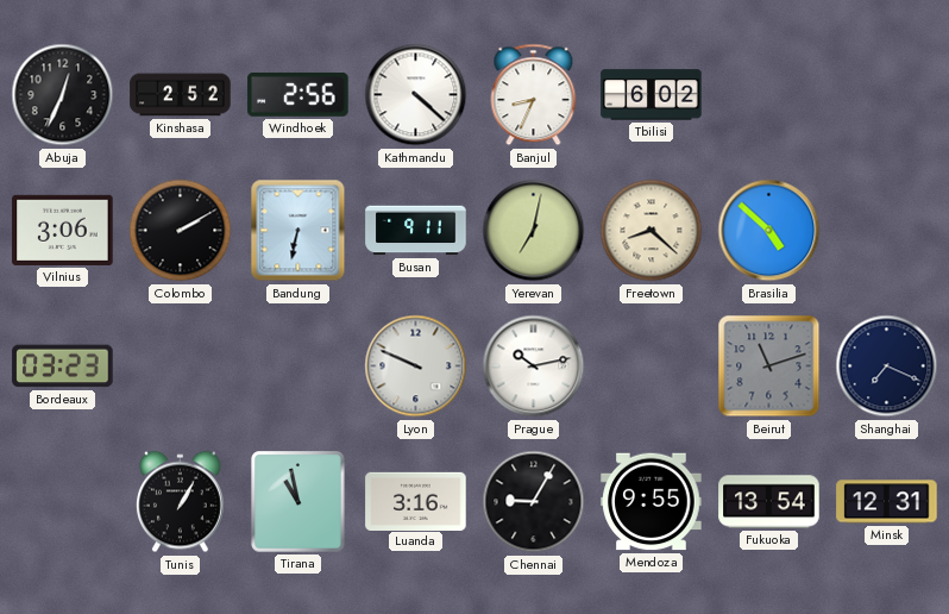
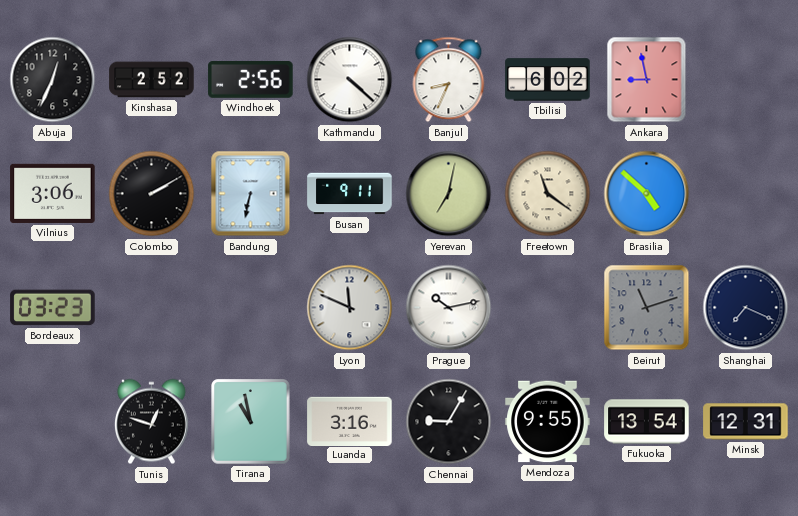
Ankara: none -> 8:58
Freetown: 8:22 -> 11:21
Lyon: 9:49 -> 11:49
Tunis: 1:05 -> 12:48
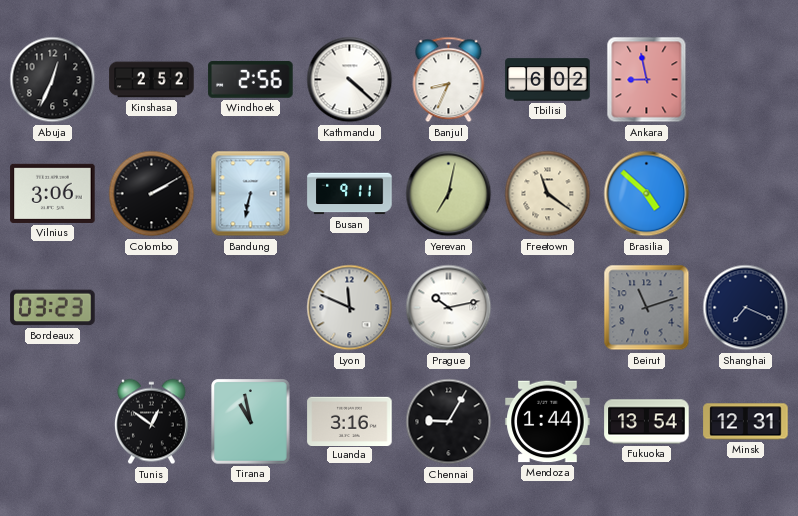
Tunis: 12:48 -> 12:51
Mendoza: 9:55 -> 1:44
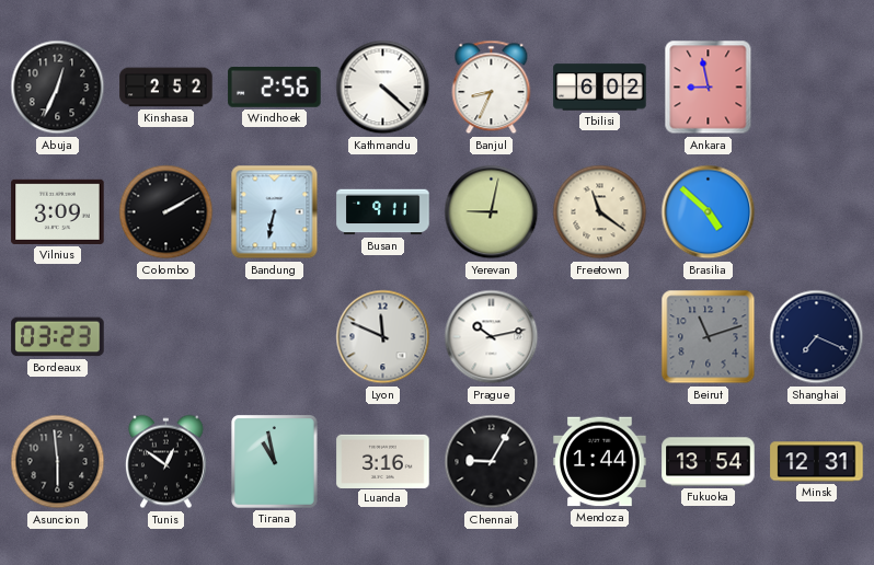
Vilnius: 3:06 -> 3:09
Yerevan: 7:02 -> 9:02
Asuncion: none -> 5:59
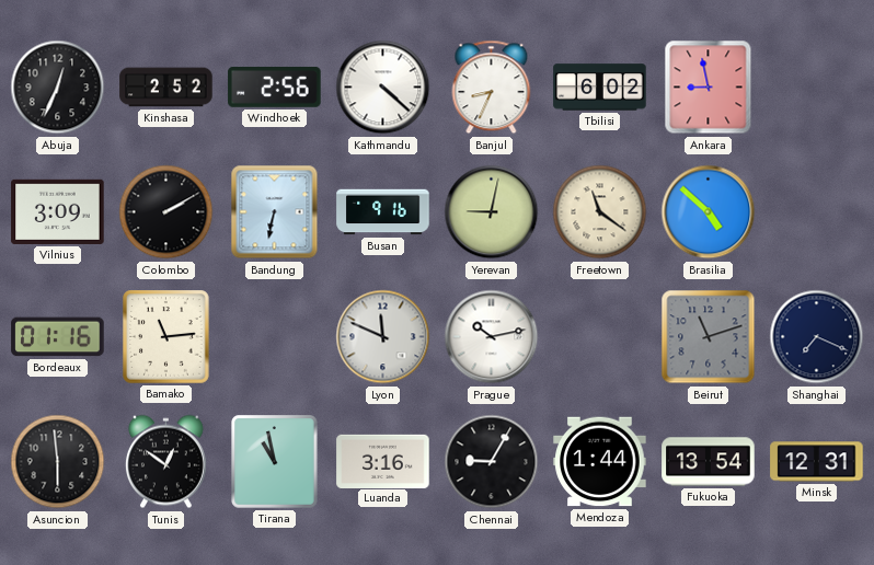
Busan: 9:11 -> 9:16
Bordeaux: 03:23 -> 01:16
Bamako: none -> 11:14
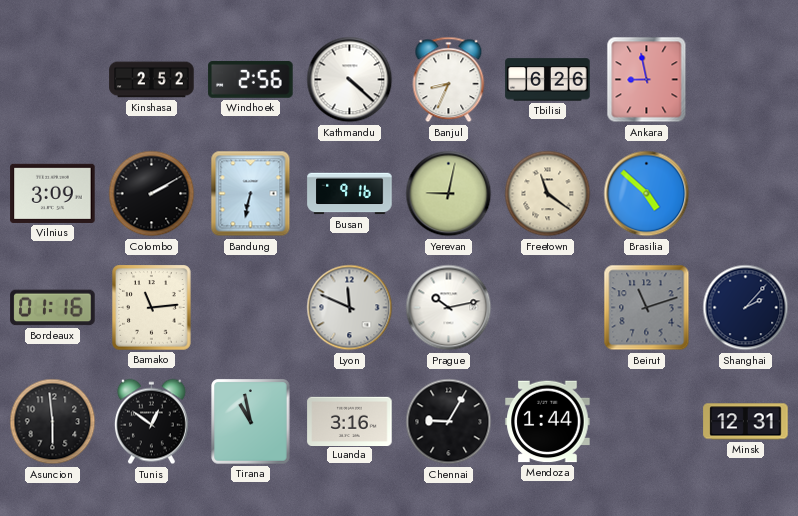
Abuja: 12:34 -> none
Tbilisi: 6:02 -> 6:26
Shanghai: 7:19 -> 2:07
Fukuoka: 13:54 -> none
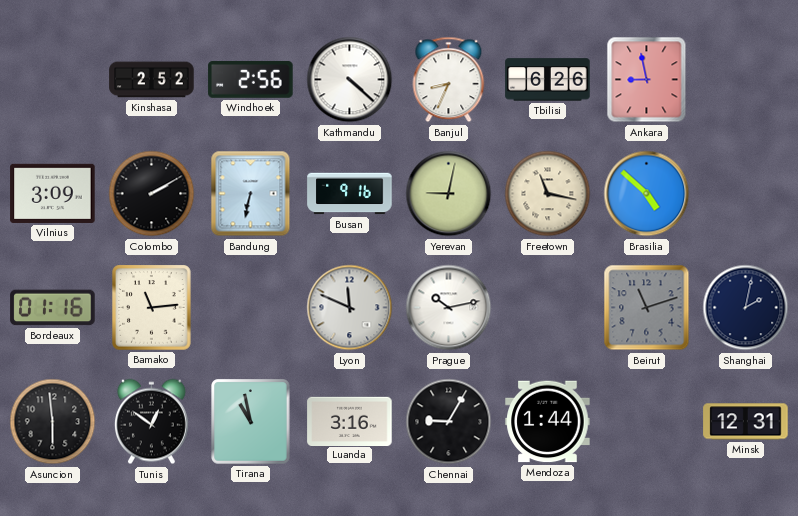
Freetown: 11:21 -> 11:17
Shanghai: 2:07 -> 2:02
